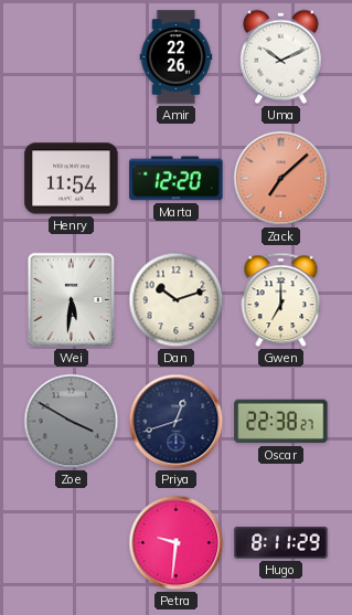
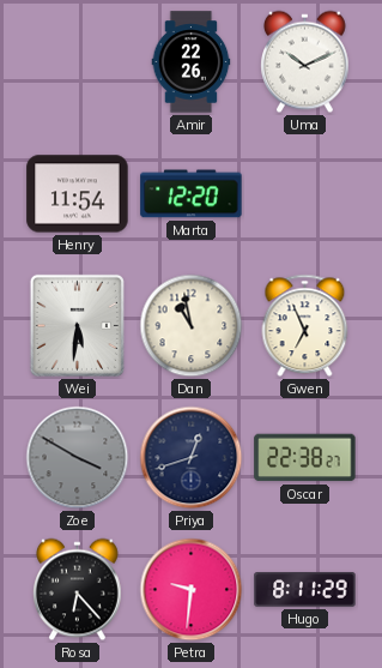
Zack: 7:08 -> none
Dan: 10:12 -> 10:58
Gwen: 7:00 -> 6:56
Rosa: none -> 6:23
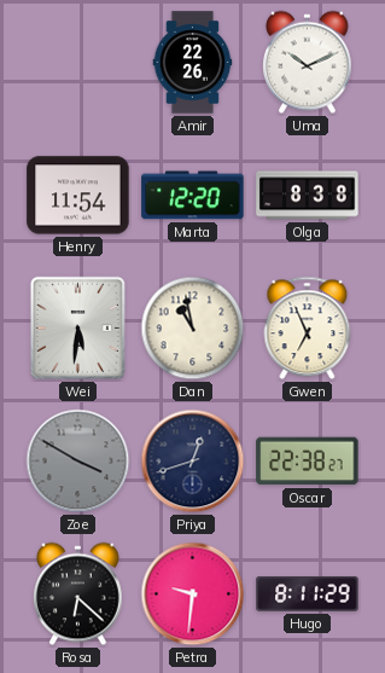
Olga: none -> 8:38
Rosa: 6:23 -> 6:22
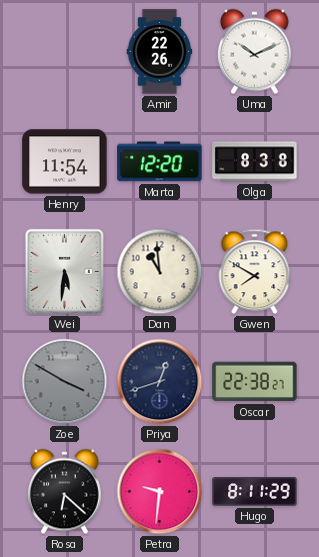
Dan: 10:58 -> 10:59
Gwen: 6:56 -> 7:50
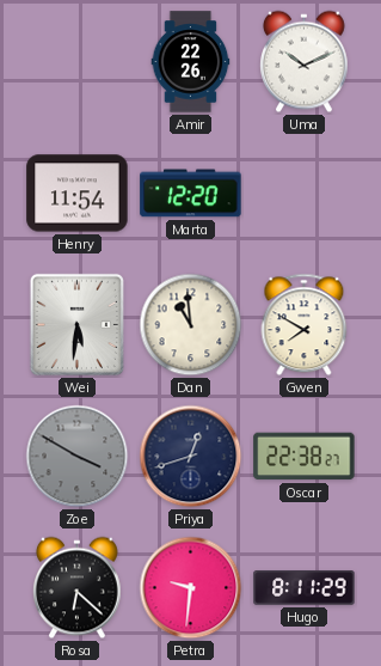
Olga: 8:38 -> none
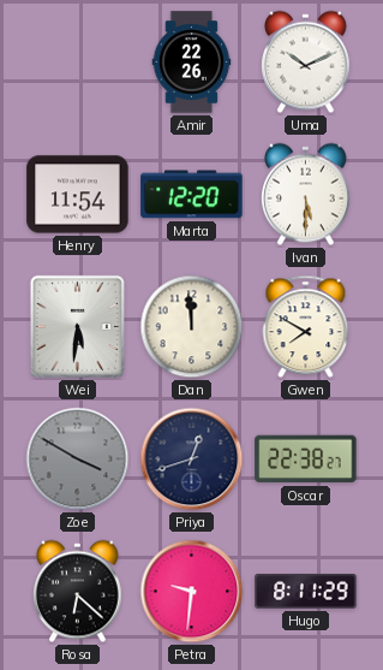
Ivan: none -> 5:30
Dan: 10:59 -> 11:59
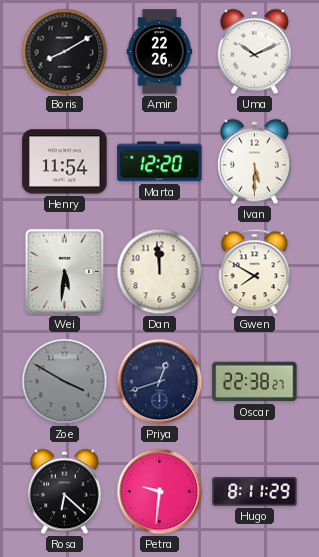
Boris: none -> 8:10
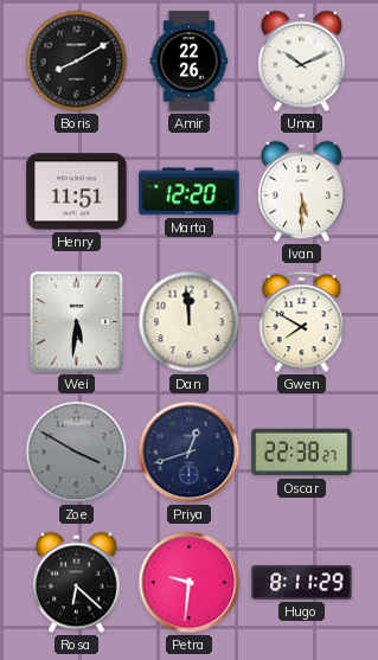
Henry: 11:54 -> 11:51
